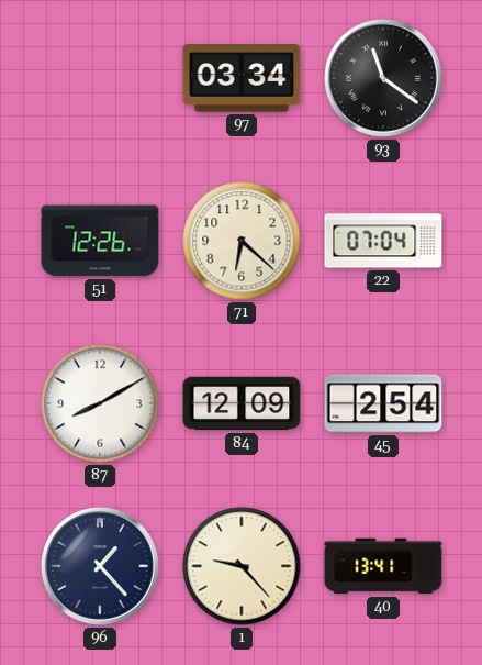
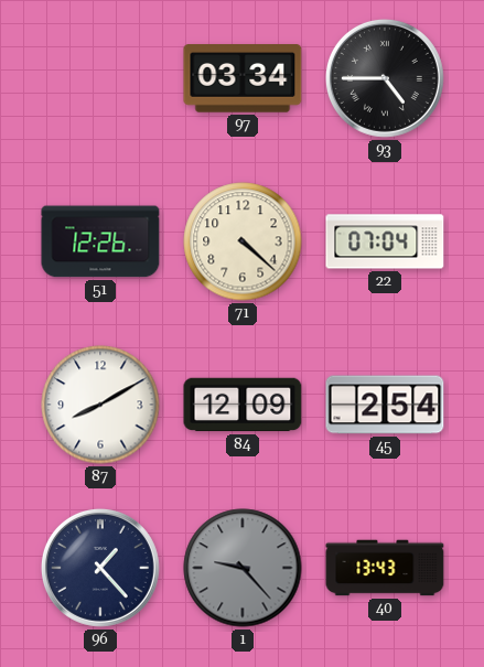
93: 11:21 -> 4:45
71: 6:22 -> 4:22
1 dial: cream -> grey
40: 13:41 -> 13:43
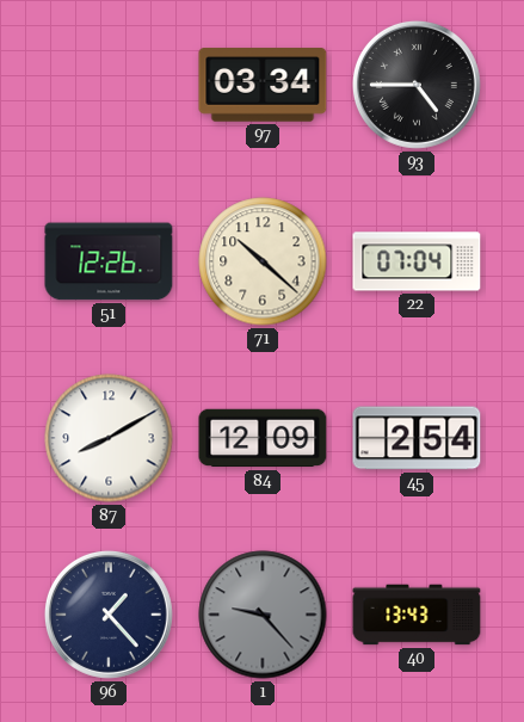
71: 4:22 -> 10:22
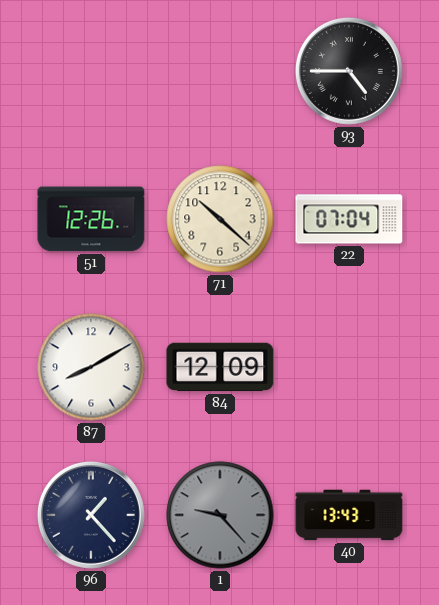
97: 03:34 -> none
45: 2:54 -> none
